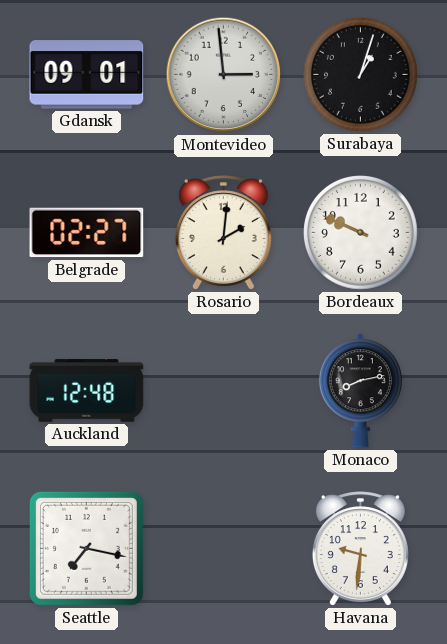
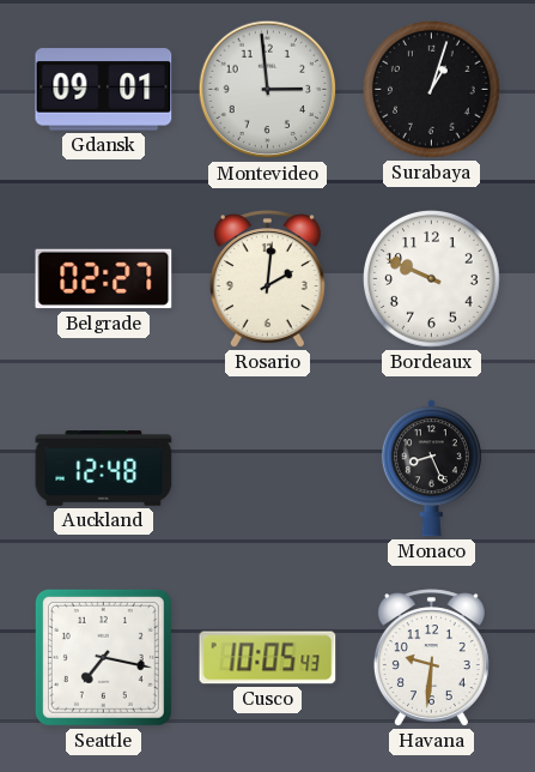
Monaco: 8:13 -> 8:26
Cusco: none -> 10:05
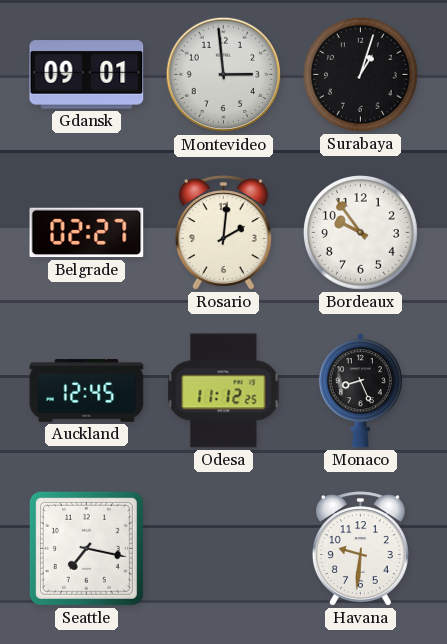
Bordeaux: 9:49 -> 9:54
Auckland: 12:48 -> 12:45
Odesa: none -> 11:12
Cusco: 10:05 -> none
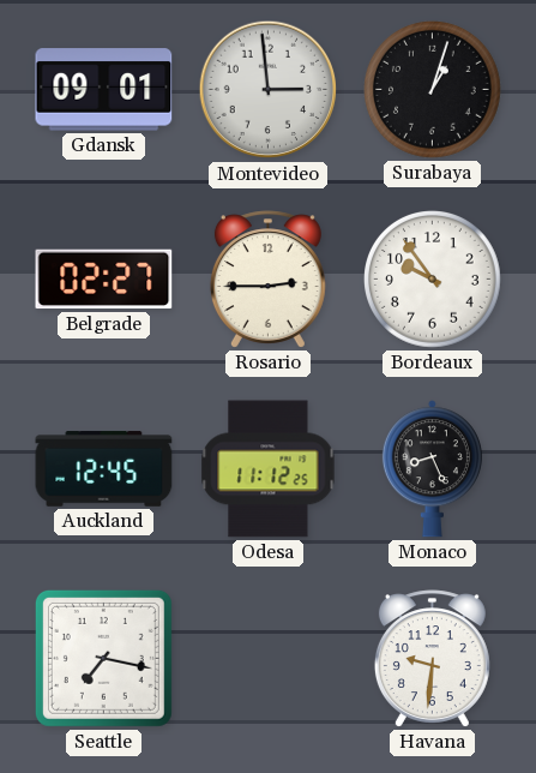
Rosario: 2:01 -> 2:45
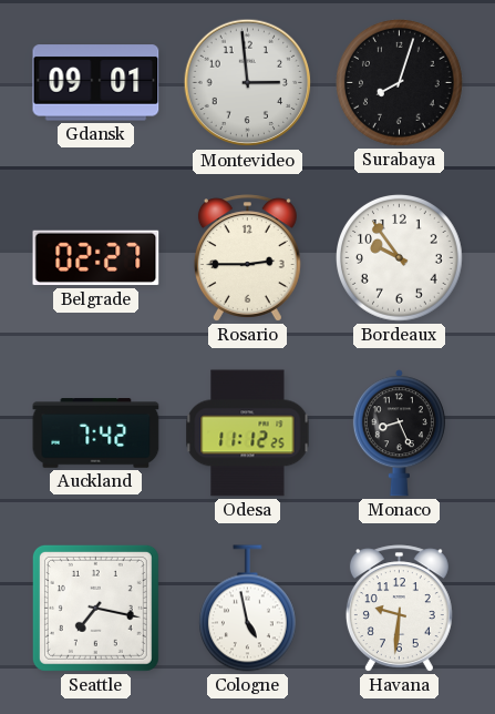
Surabaya: 1:03 -> 8:03
Auckland: 12:45 -> 7:42
Cologne: none -> 4:58
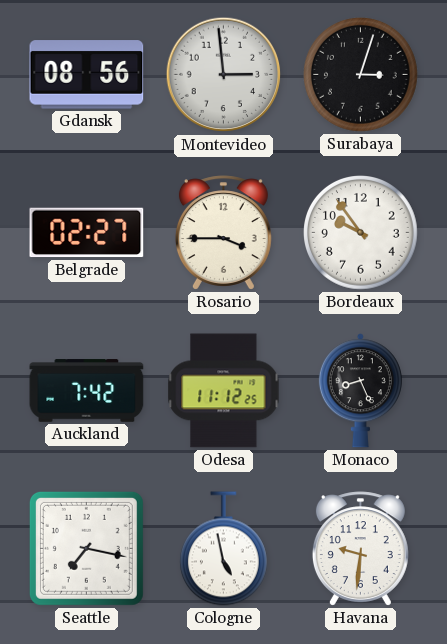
Gdansk: 09:01 -> 08:56
Surabaya: 8:03 -> 3:03
Rosario: 2:45 -> 3:45
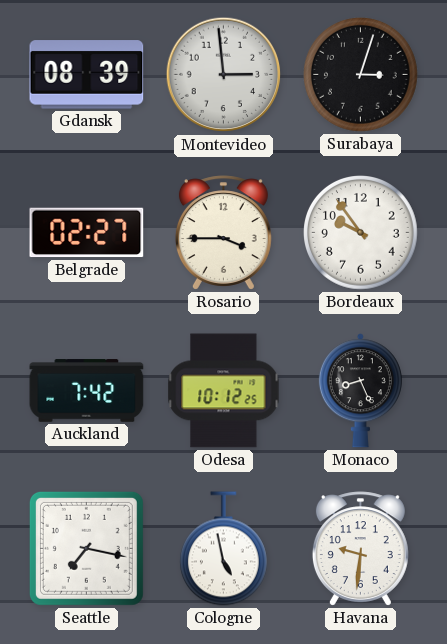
Gdansk: 08:56 -> 08:39
Odesa: 11:12 -> 10:12
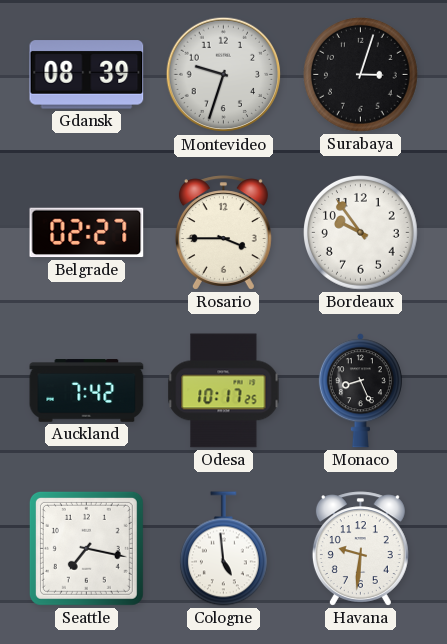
Montevideo: 2:59 -> 9:33
Odesa: 10:12 -> 10:17
Cologne: 4:58 -> 4:59
